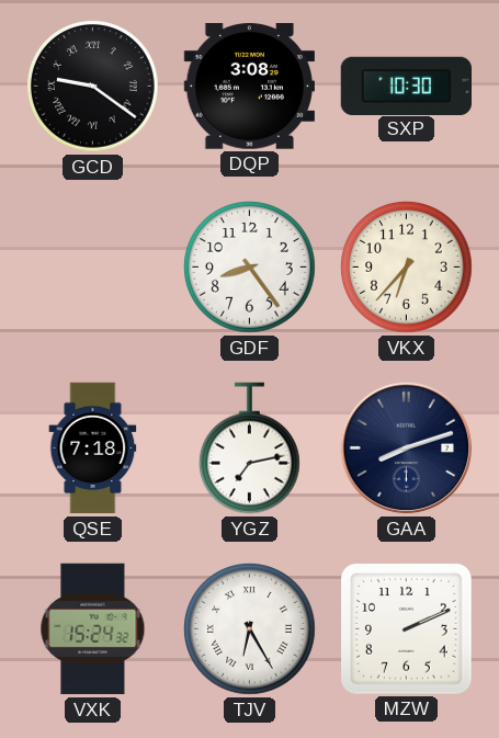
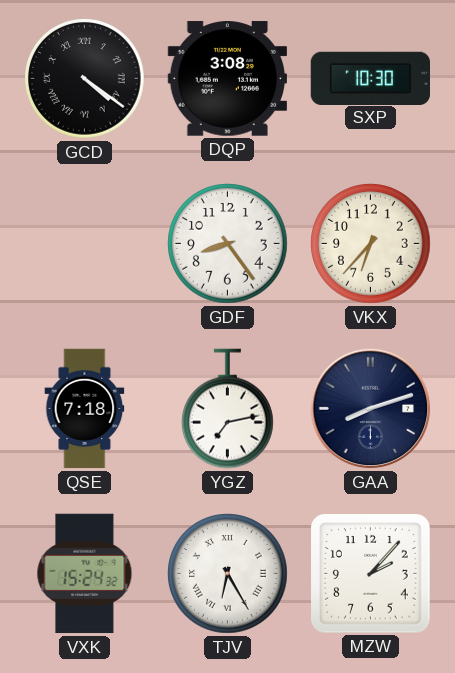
GCD: 9:21 -> 4:21
MZW: 2:11 -> 2:07
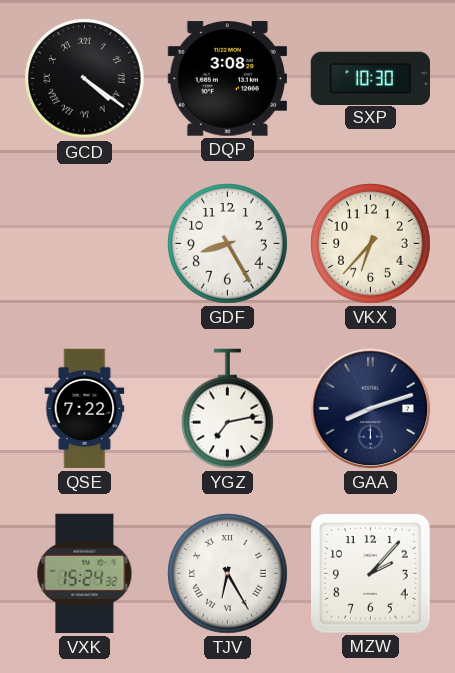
GDF: 8:24 -> 8:25
QSE: 7:18 -> 7:22
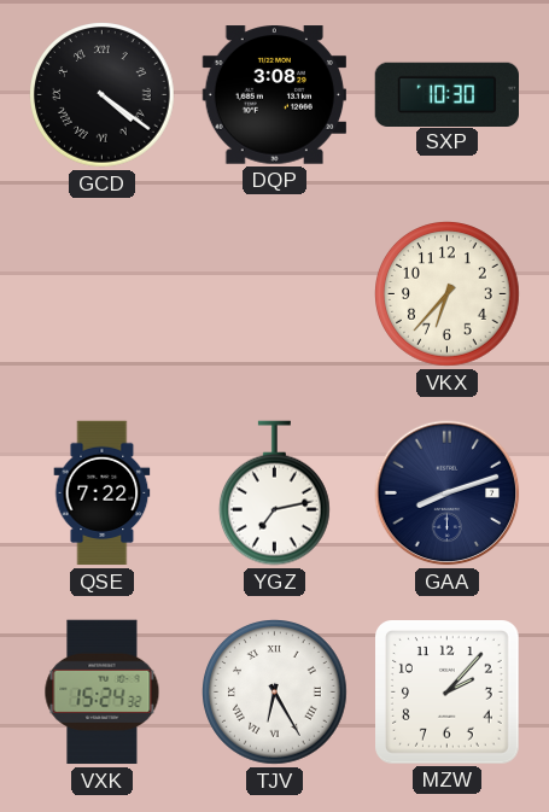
GDF: 8:25 -> none
